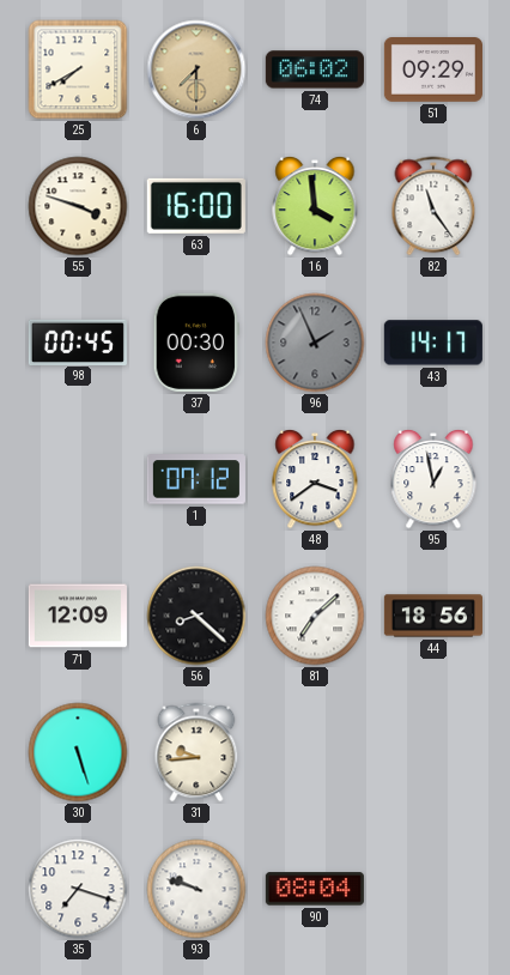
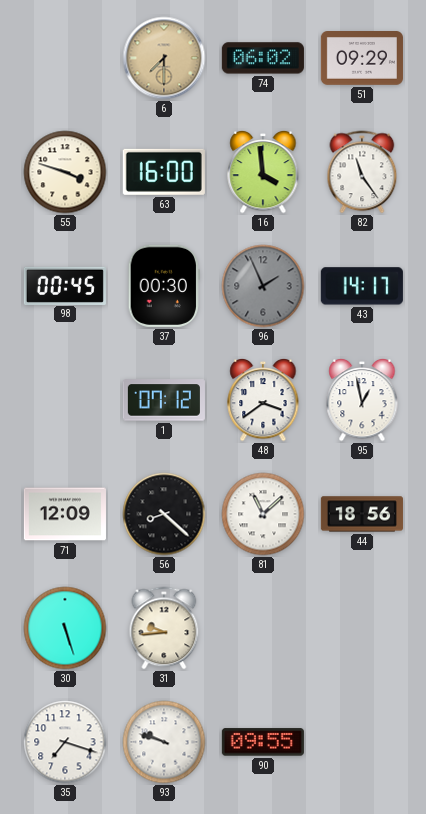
25: 7:40 -> none
81: 7:08 -> 11:08
90: 08:04 -> 09:55
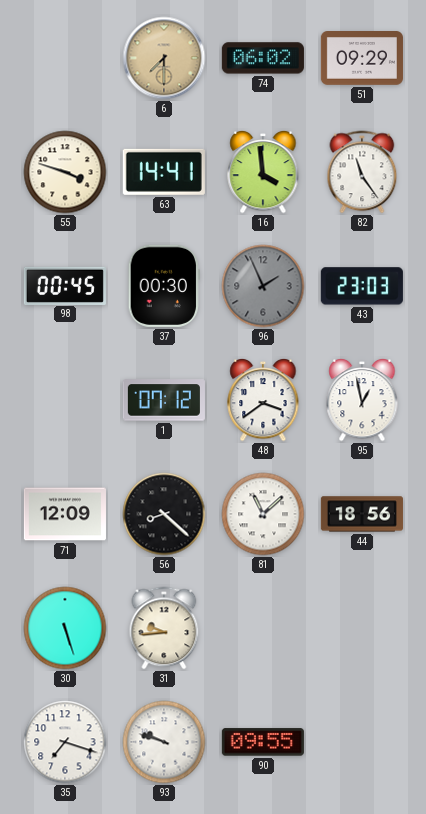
63: 16:00 -> 14:41
43: 14:17 -> 23:03
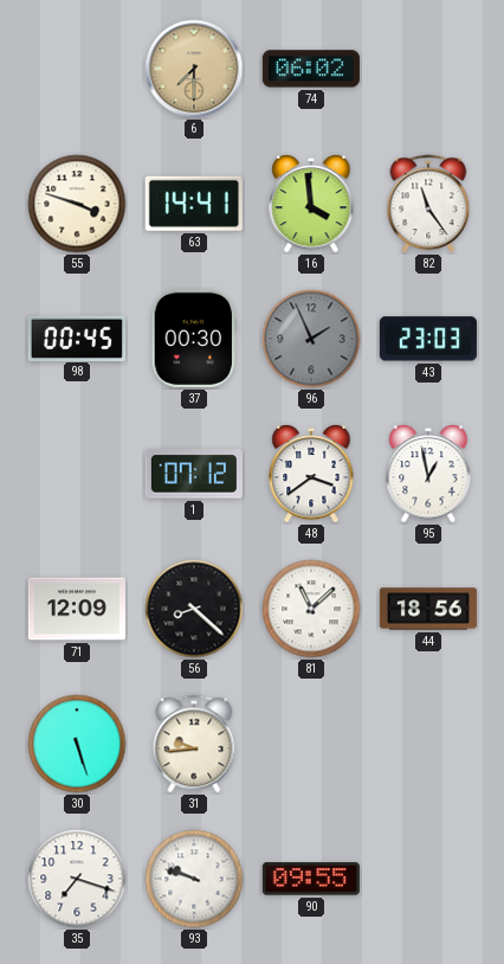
51: 09:29 -> none
